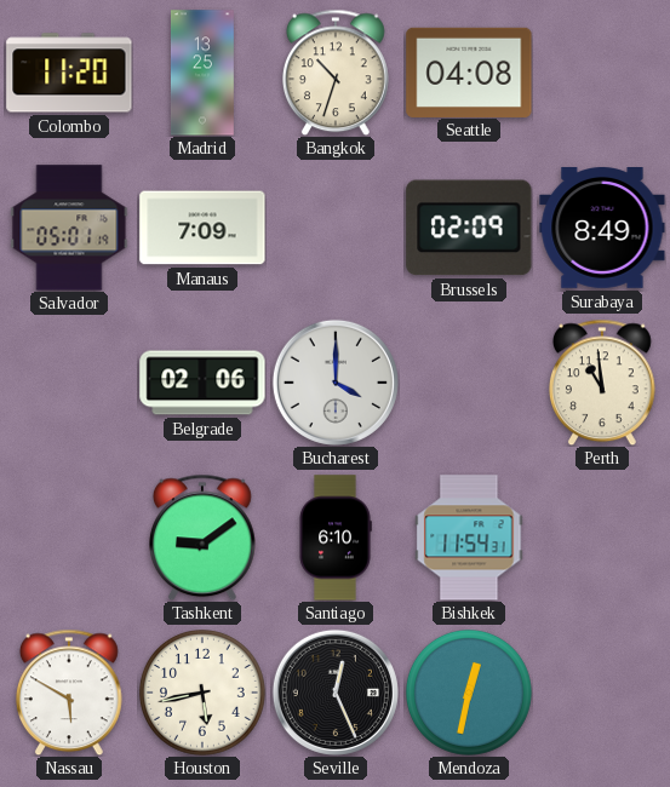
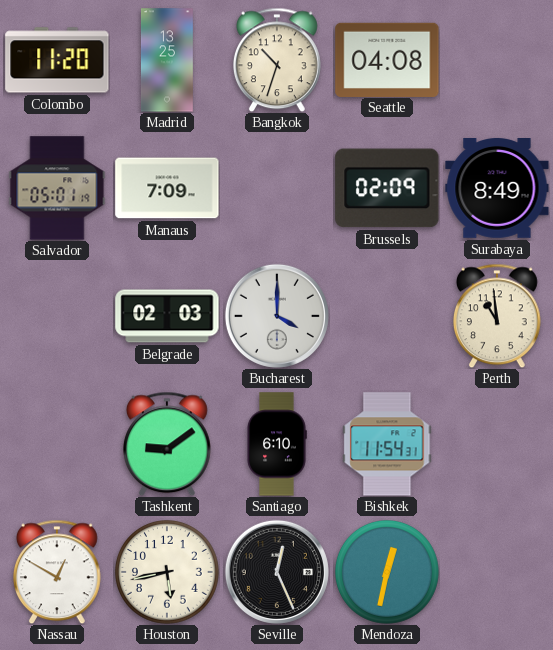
Belgrade: 02:06 -> 02:03
Nassau: 5:50 -> 12:50
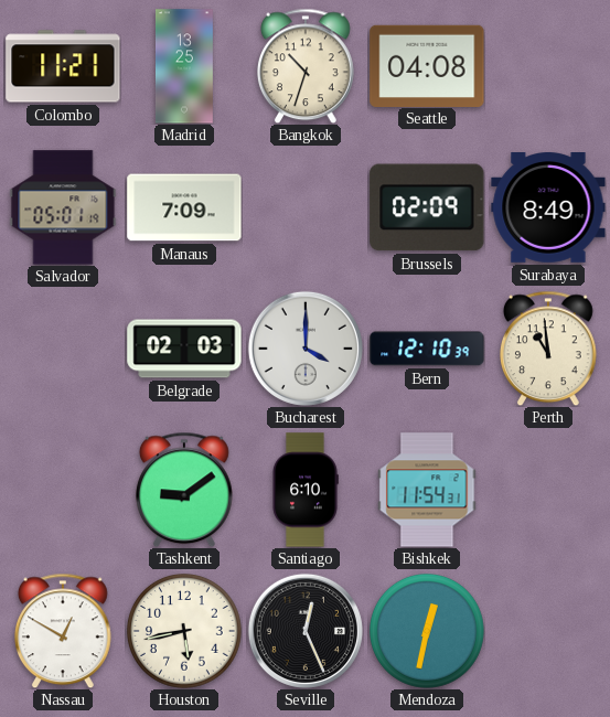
Colombo: 11:20 -> 11:21
Bern: none -> 12:10
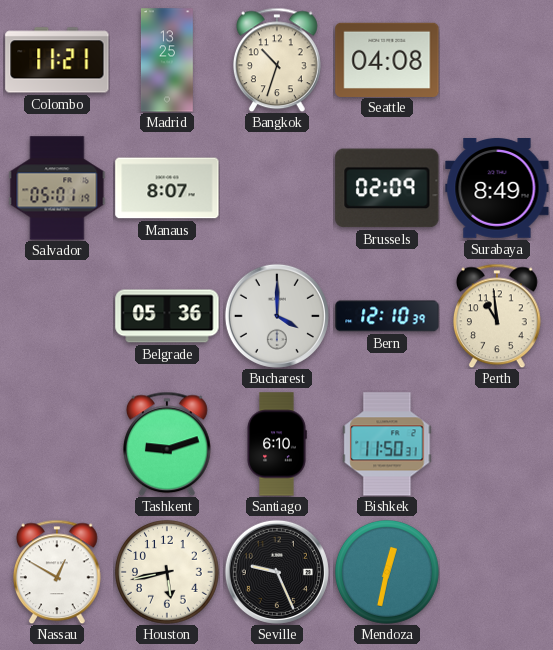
Manaus: 7:09 -> 8:07
Belgrade: 02:03 -> 05:36
Tashkent: 9:09 -> 9:12
Bishkek: 11:54 -> 11:50
Seville: 12:26 -> 9:26
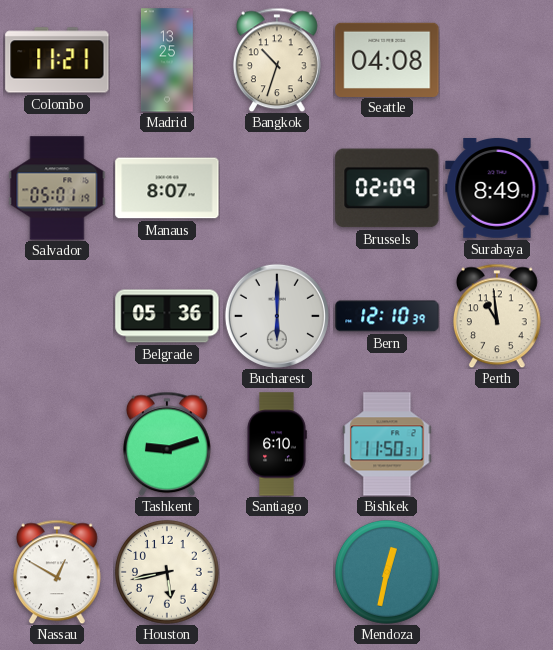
Bucharest: 4:00 -> 6:00
Seville: 9:26 -> none
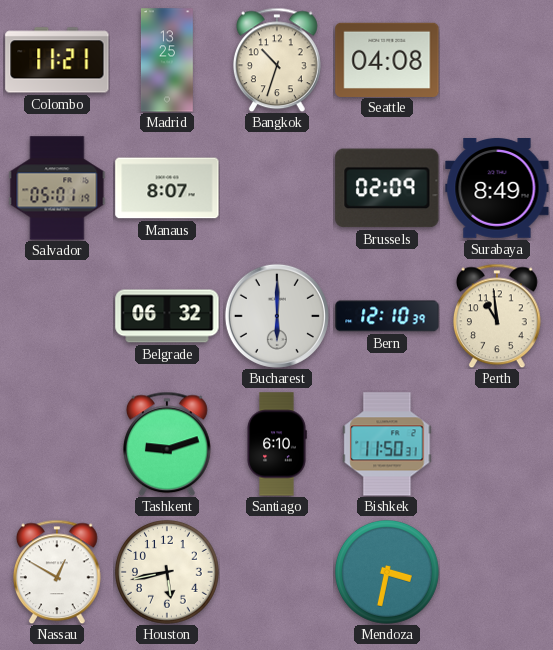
Belgrade: 05:36 -> 06:32
Mendoza: 12:32 -> 3:32
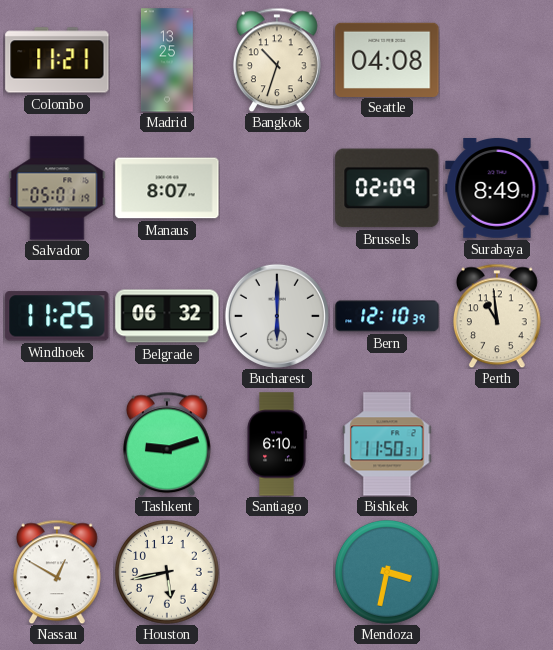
Windhoek: none -> 11:25
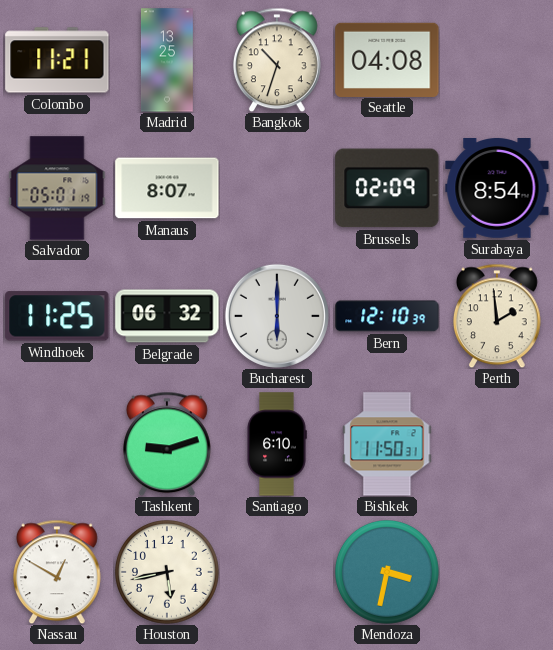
Surabaya: 8:49 -> 8:54
Perth: 10:59 -> 1:59
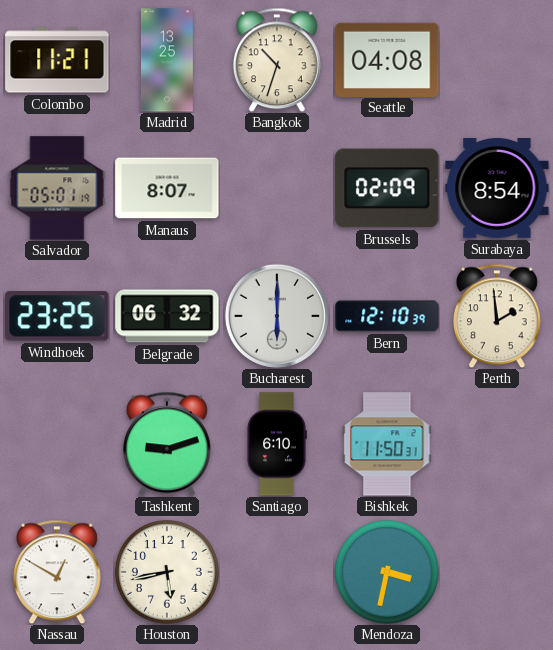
Windhoek: 11:25 -> 23:25
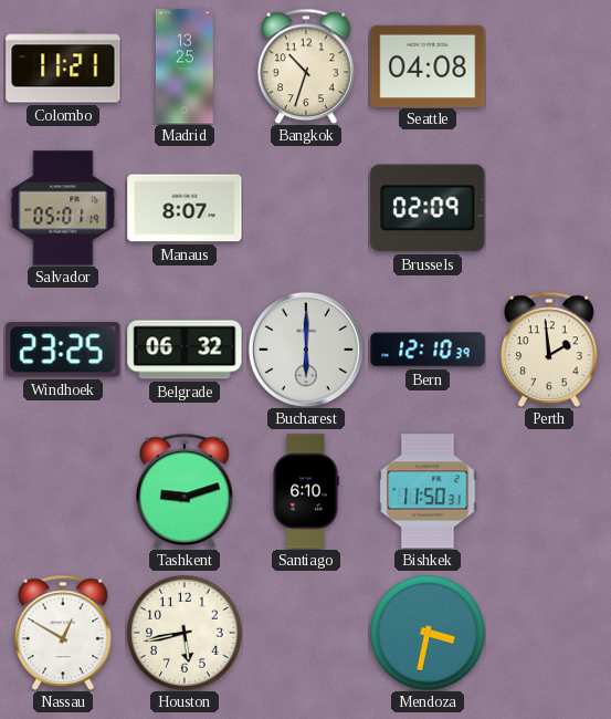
Surabaya: 8:54 -> none
